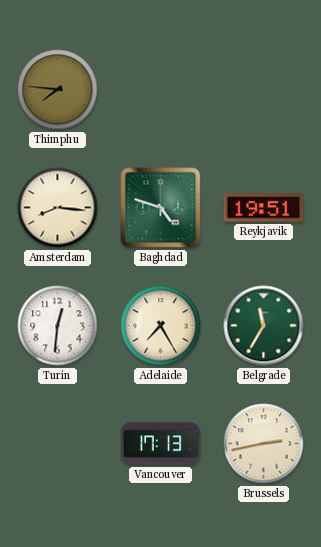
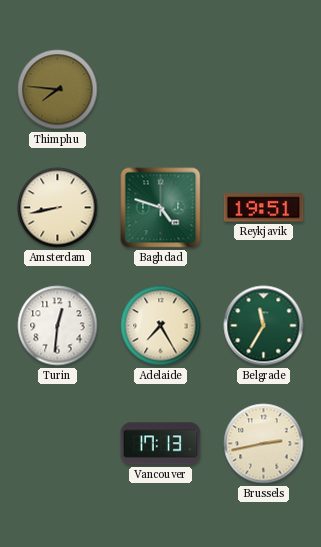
Amsterdam: 8:16 -> 8:43
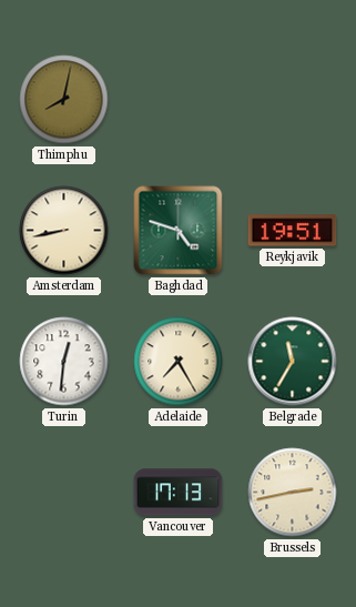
Thimphu: 7:46 -> 8:02
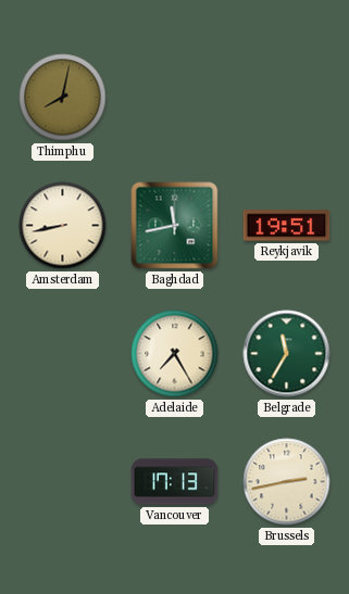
Baghdad: 4:48 -> 11:43
Turin: 12:31 -> none
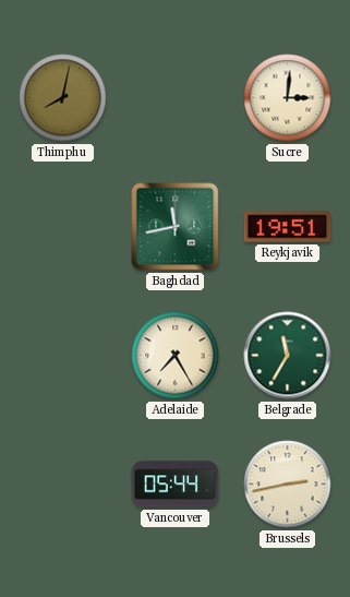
Sucre: none -> 3:01
Amsterdam: 8:43 -> none
Vancouver: 17:13 -> 05:44
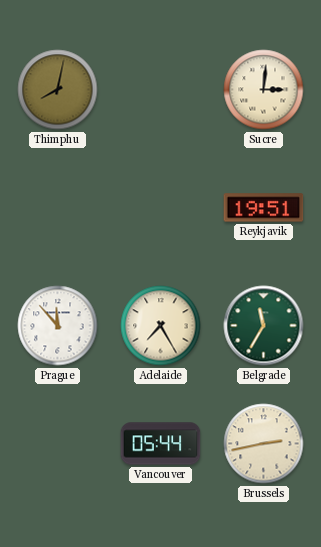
Baghdad: 11:43 -> none
Prague: none -> 11:53
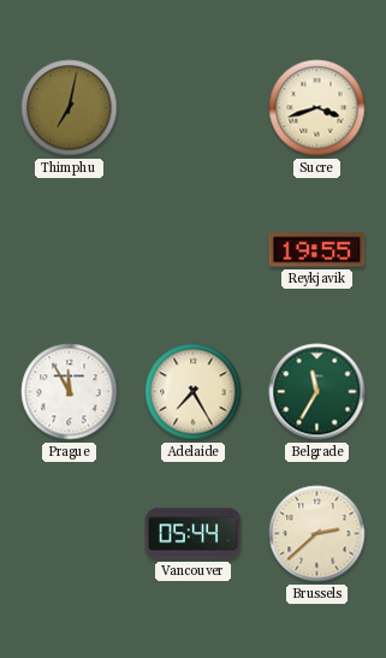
Thimphu: 8:02 -> 7:02
Sucre: 3:01 -> 3:42
Reykjavik: 19:51 -> 19:55
Prague: 11:53 -> 11:55
Brussels: 2:43 -> 2:38
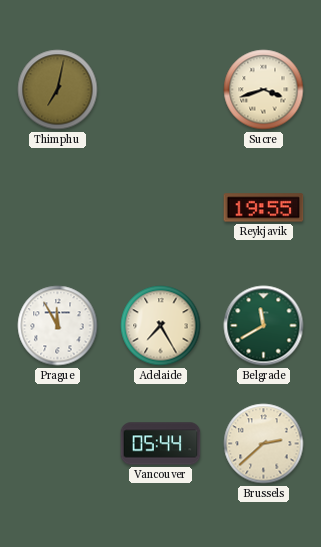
Belgrade: 11:35 -> 11:40
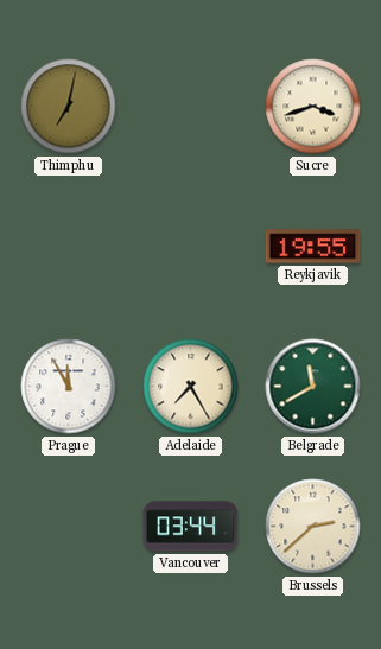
Vancouver: 05:44 -> 03:44
